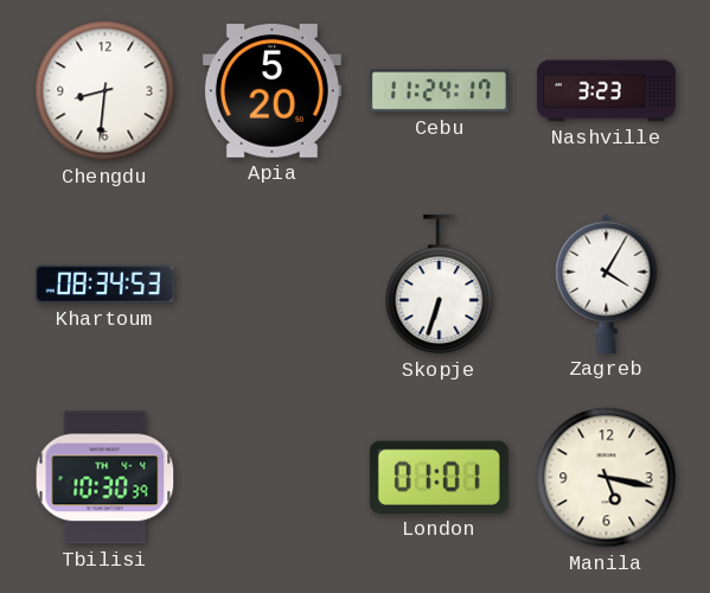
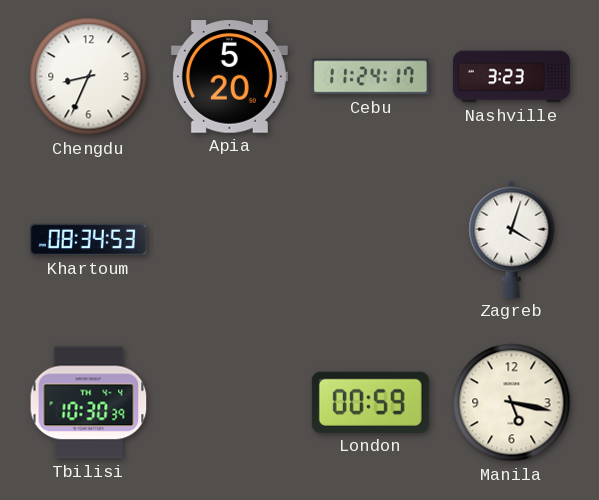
Chengdu: 8:31 -> 8:34
Skopje: 6:33 -> none
Zagreb: 4:05 -> 4:03
London: 01:01 -> 00:59
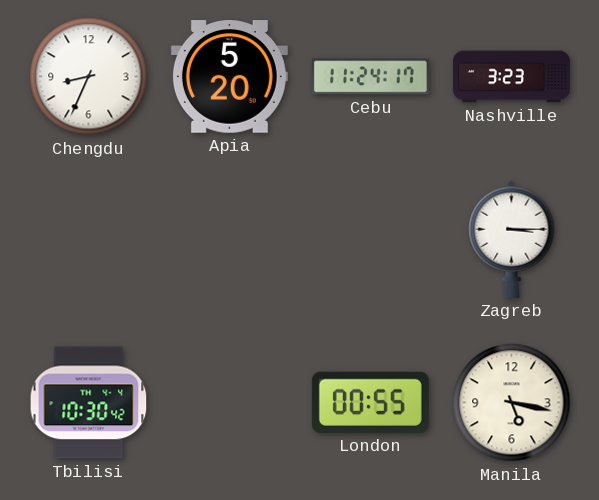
Khartoum: 08:34 -> none
Zagreb: 4:03 -> 3:15
Tbilisi: 10:30:39 -> 10:30:42
London: 00:59 -> 00:55
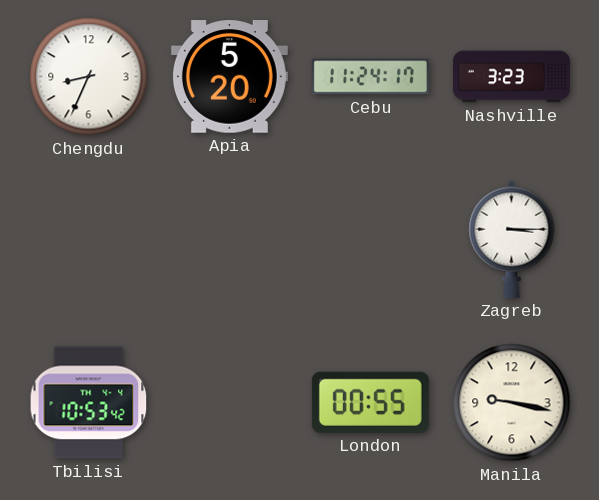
Tbilisi: 10:30 -> 10:53
Manila: 5:17 -> 9:17
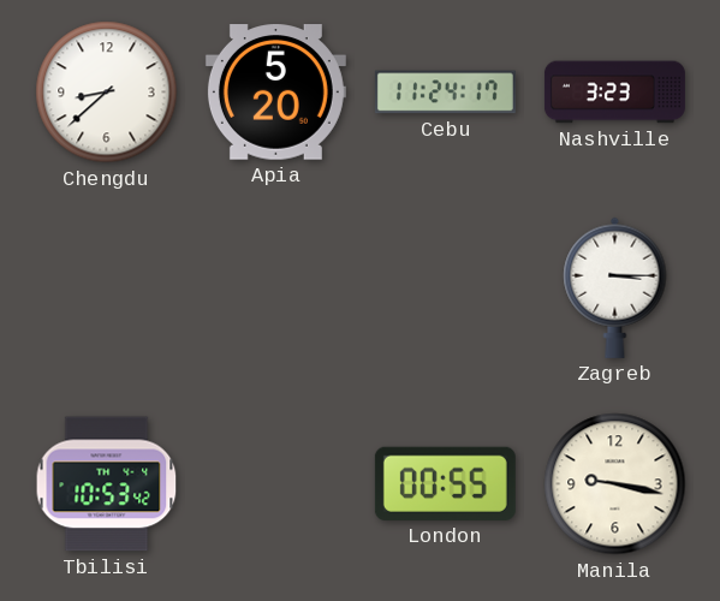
Chengdu: 8:34 -> 8:38
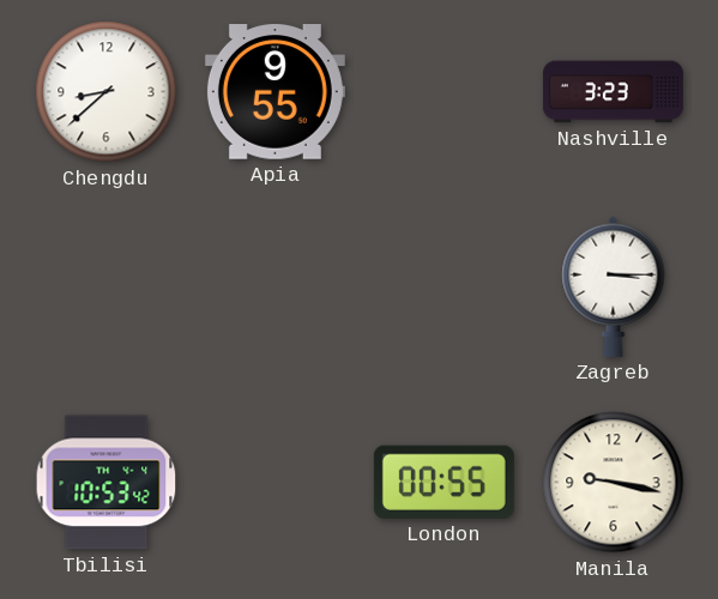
Apia: 5:20 -> 9:55
Cebu: 11:24 -> none
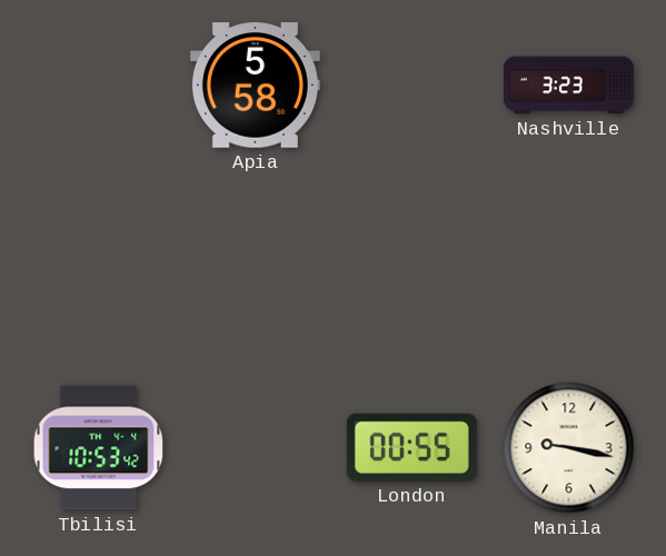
Chengdu: 8:38 -> none
Apia: 9:55 -> 5:58
Zagreb: 3:15 -> none
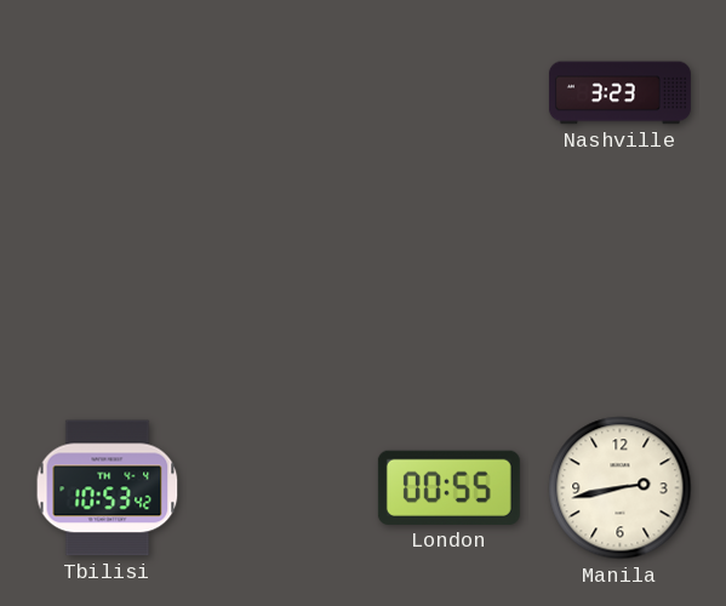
Apia: 5:58 -> none
Manila: 9:17 -> 2:43
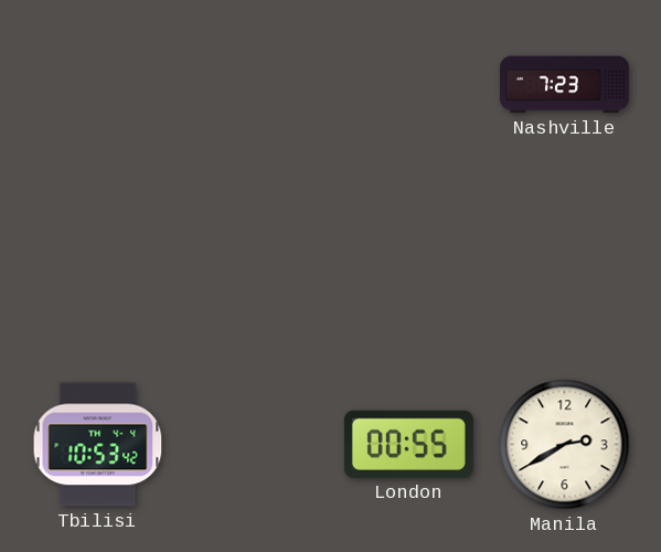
Nashville: 3:23 -> 7:23
Manila: 2:43 -> 2:40
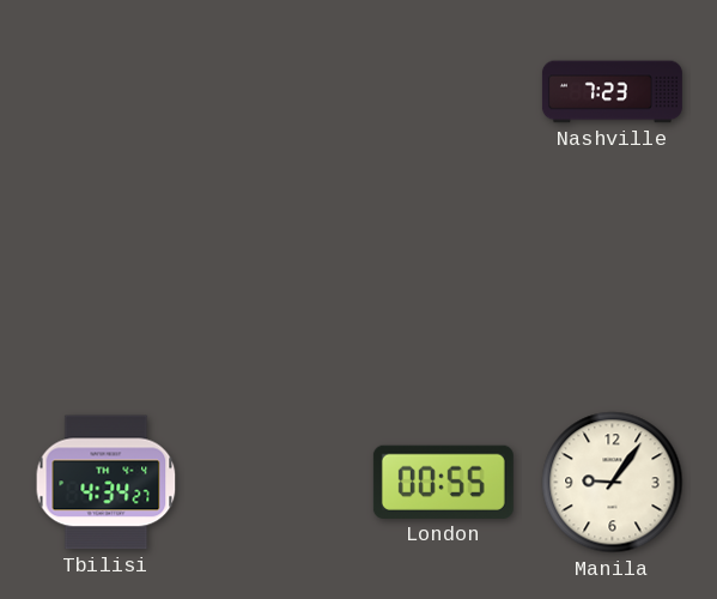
Tbilisi: 10:53 -> 4:34
Manila: 2:40 -> 9:06
